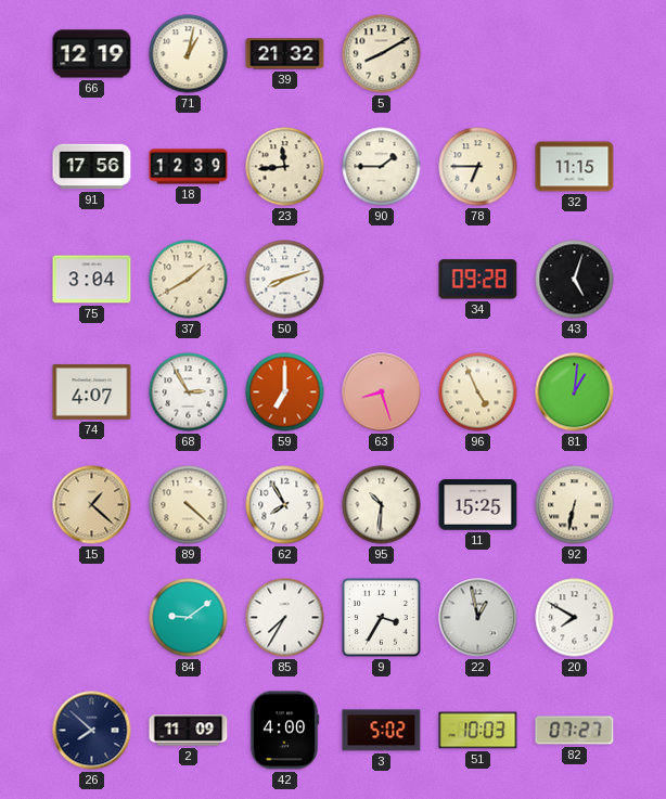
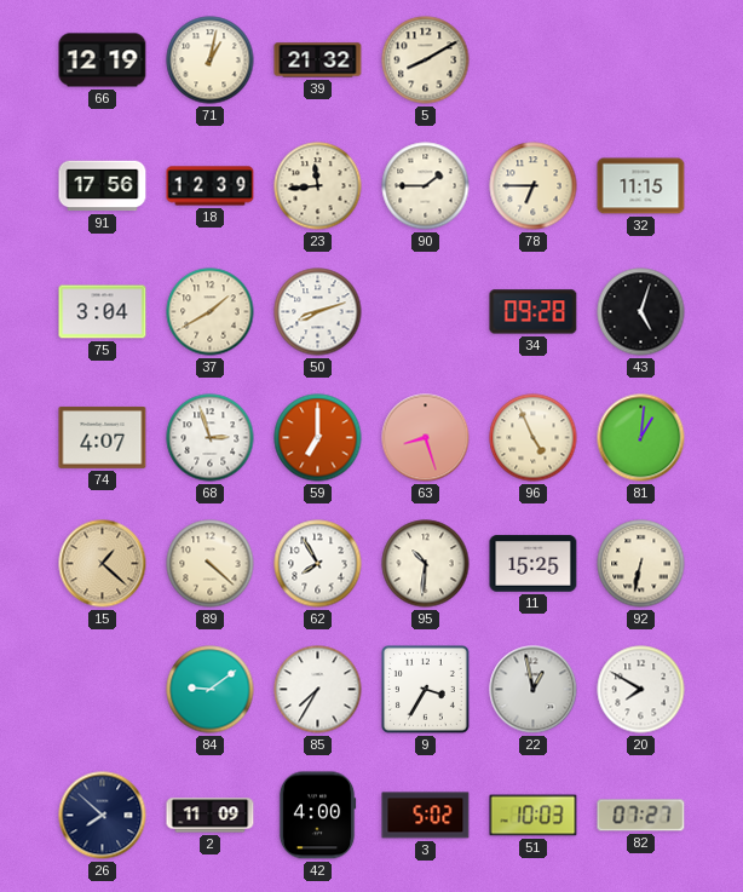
68: 2:55 -> 2:57
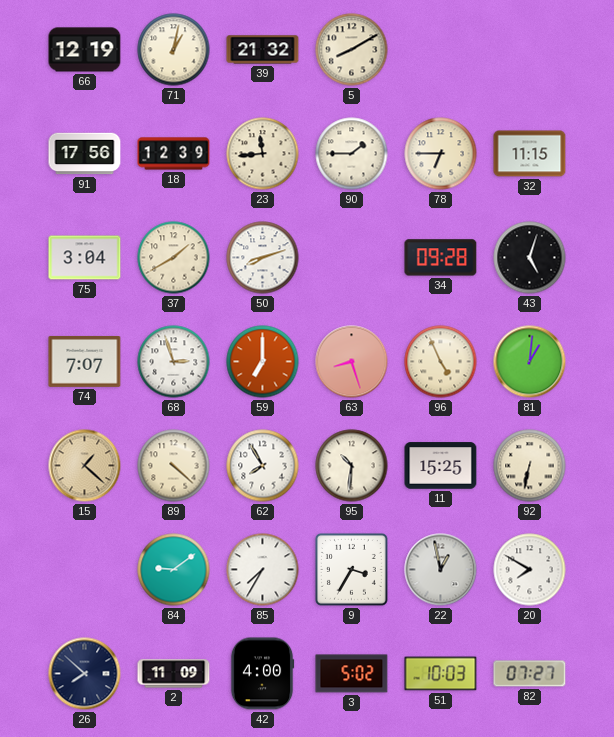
74: 4:07 -> 7:07
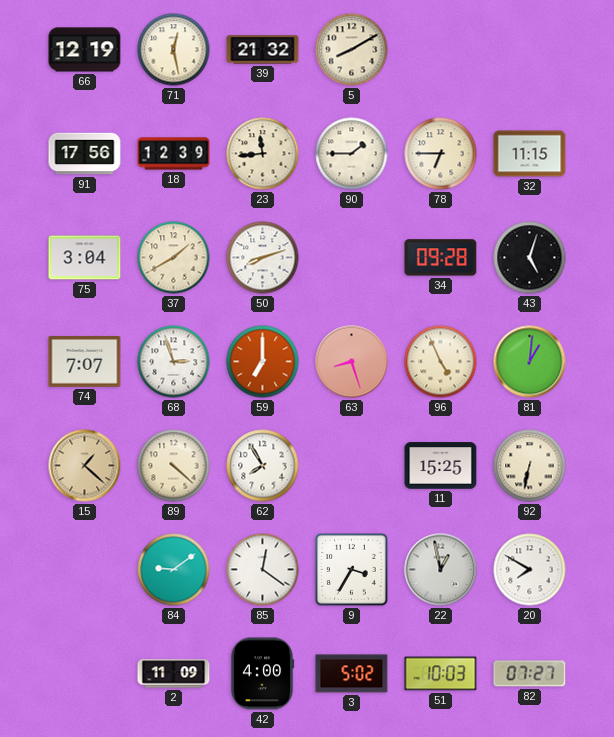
71: 1:02 -> 12:28
95: 10:31 -> none
85: 7:35 -> 12:21
26: 7:52 -> none
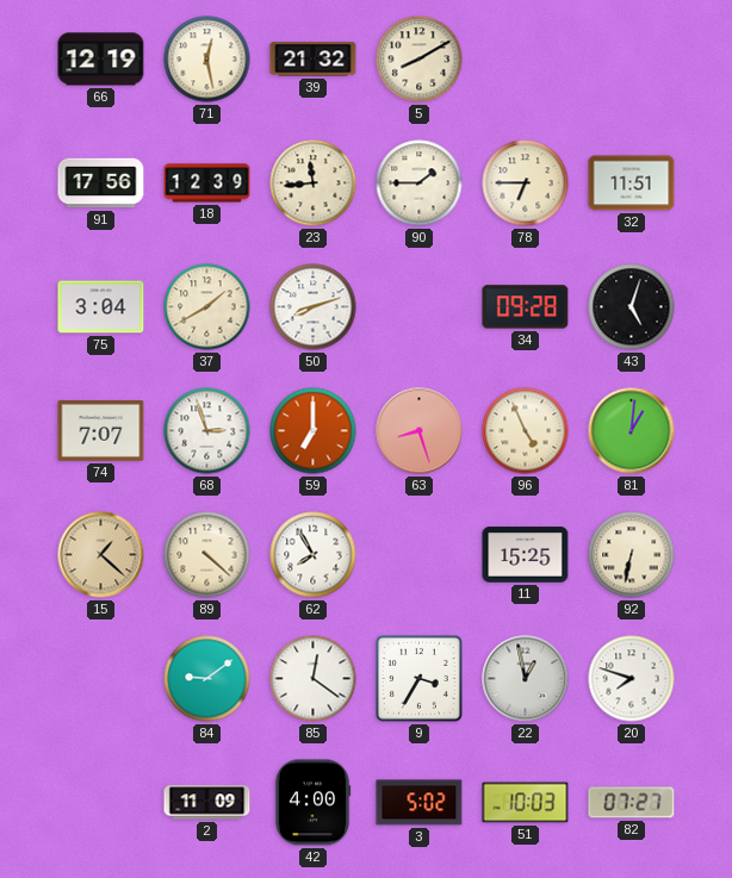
32: 11:15 -> 11:51
20: 7:50 -> 7:48
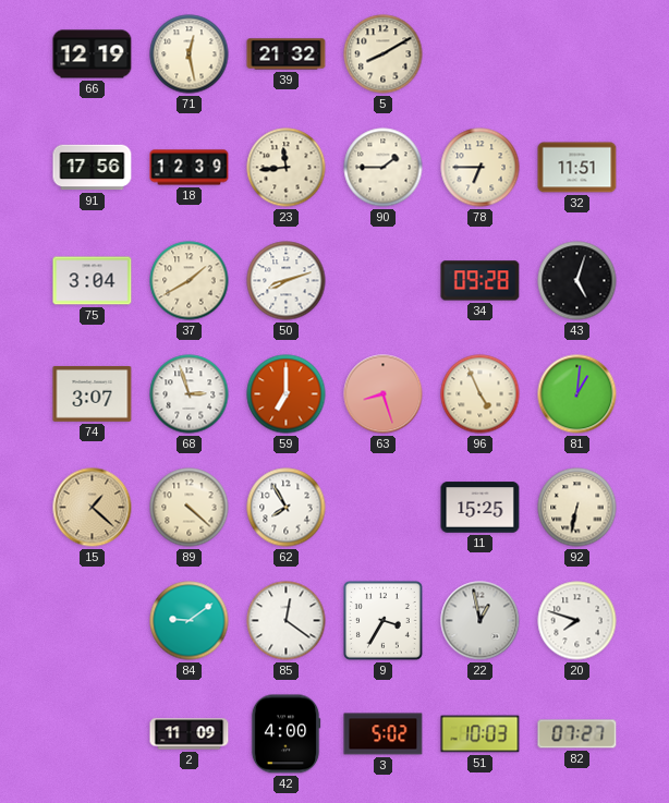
74: 7:07 -> 3:07
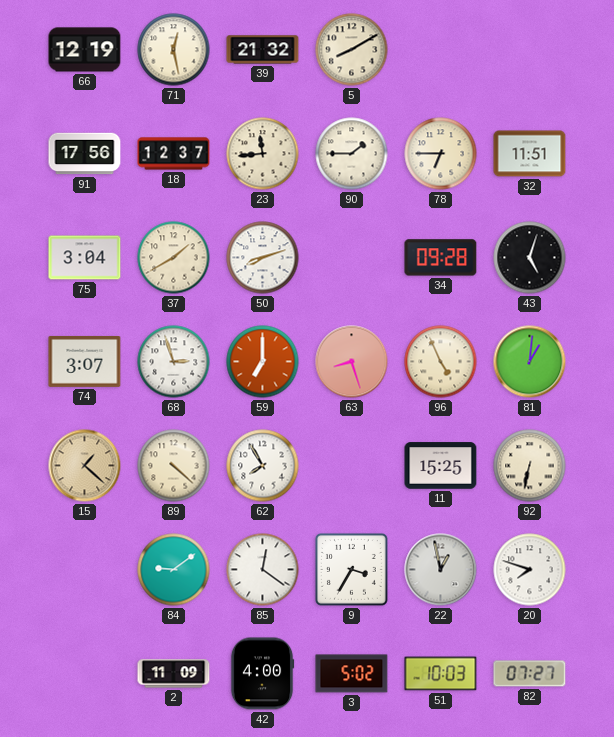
18: 12:39 -> 12:37
